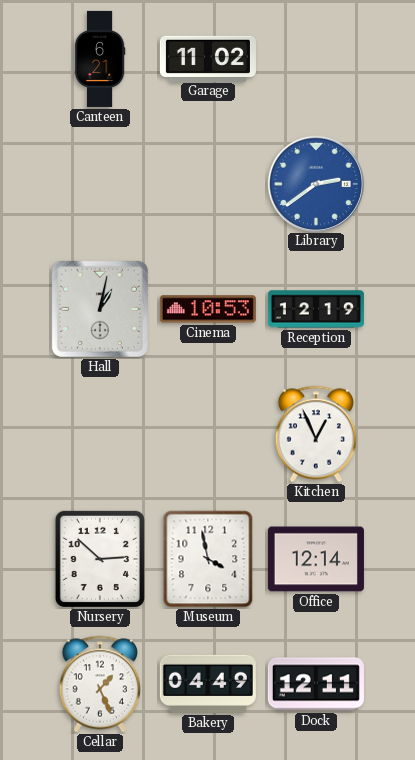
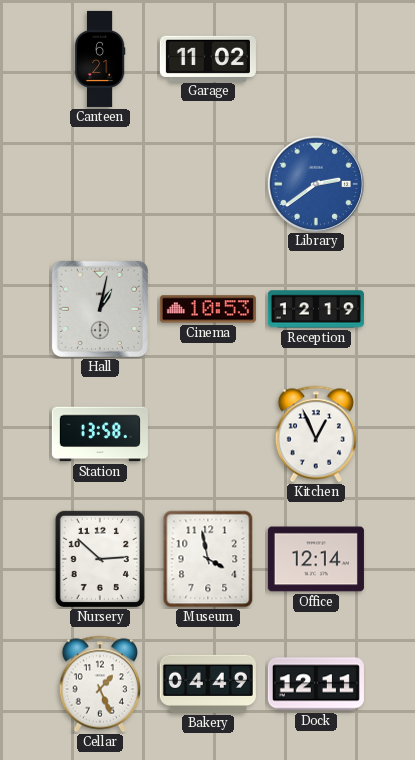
Station: none -> 13:58
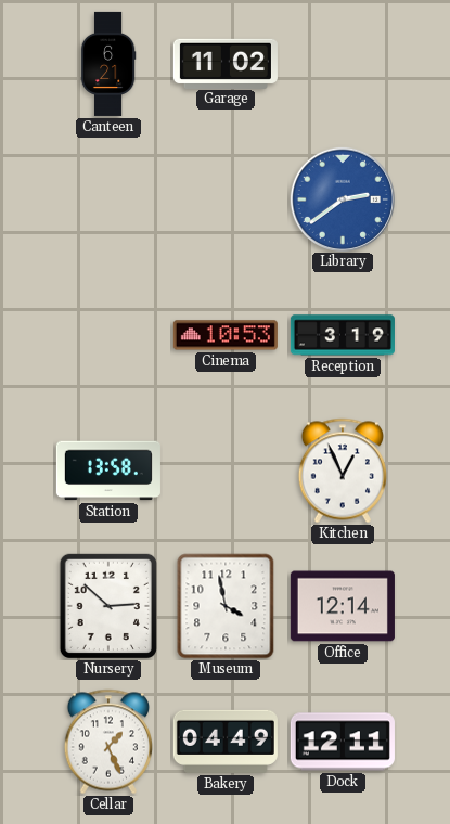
Hall: 1:02 -> none
Reception: 12:19 -> 3:19
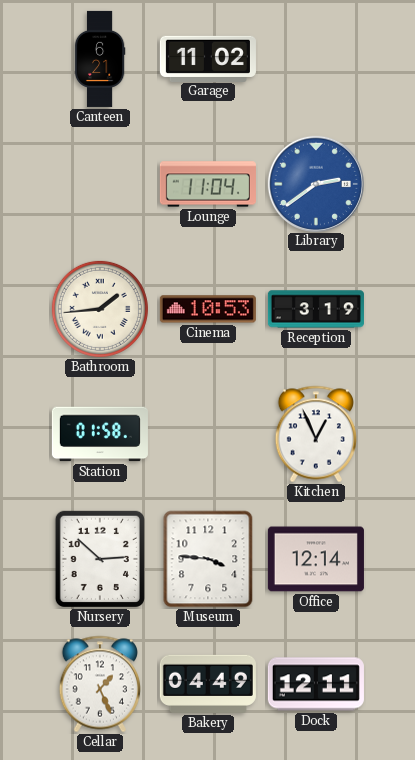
Lounge: none -> 11:04
Bathroom: none -> 1:44
Station: 13:58 -> 01:58
Museum: 3:58 -> 3:46
